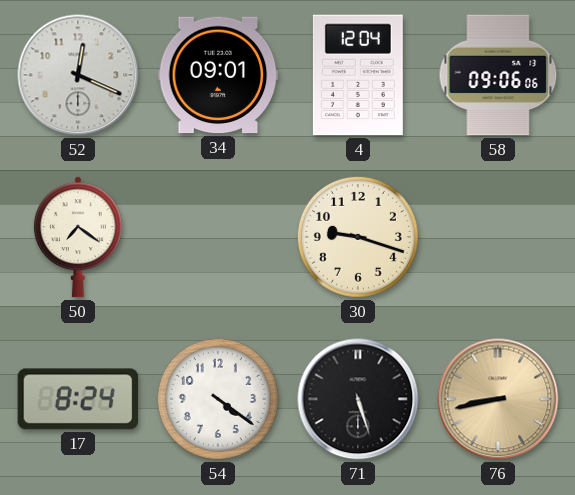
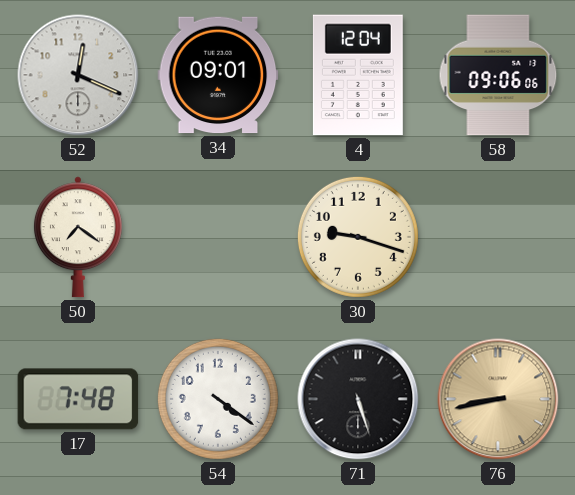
17: 8:24 -> 7:48
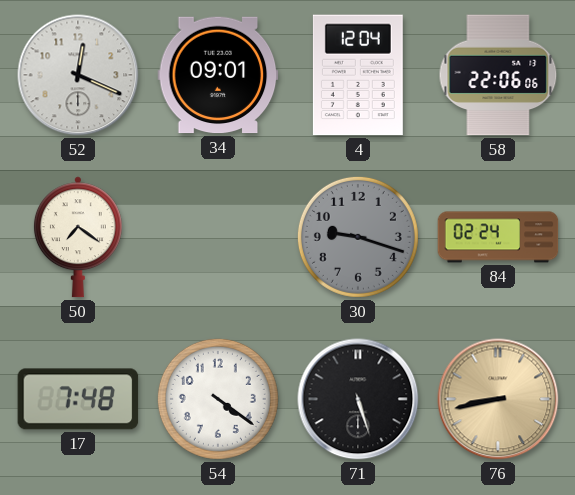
58: 09:06 -> 22:06
30 dial: cream -> grey
84: none -> 02:24
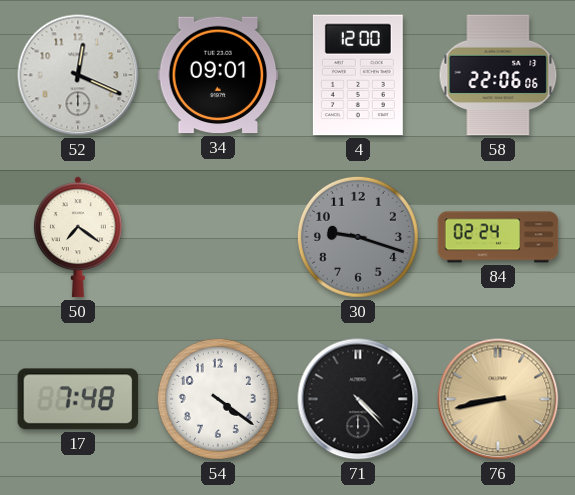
4: 12:04 -> 12:00
71: 5:27 -> 4:23
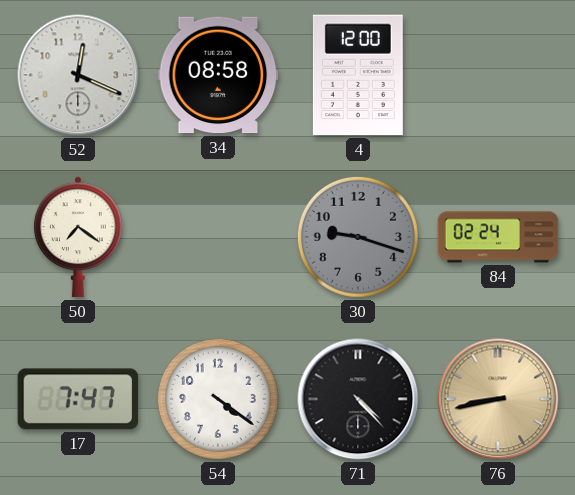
34: 09:01 -> 08:58
58: 22:06 -> none
17: 7:48 -> 7:47
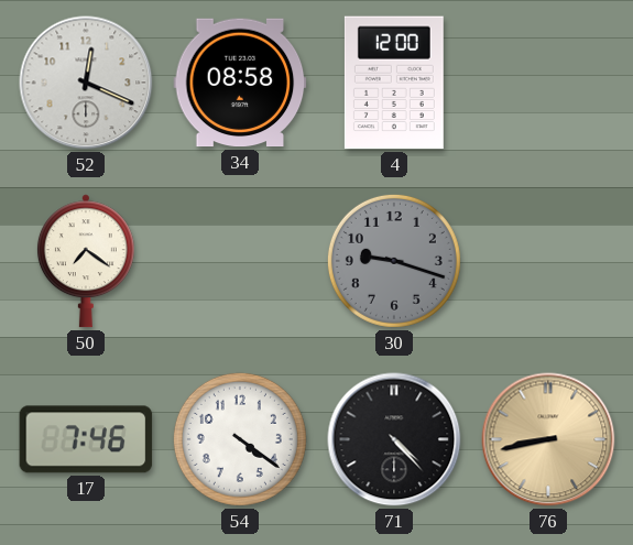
84: 02:24 -> none
17: 7:47 -> 7:46
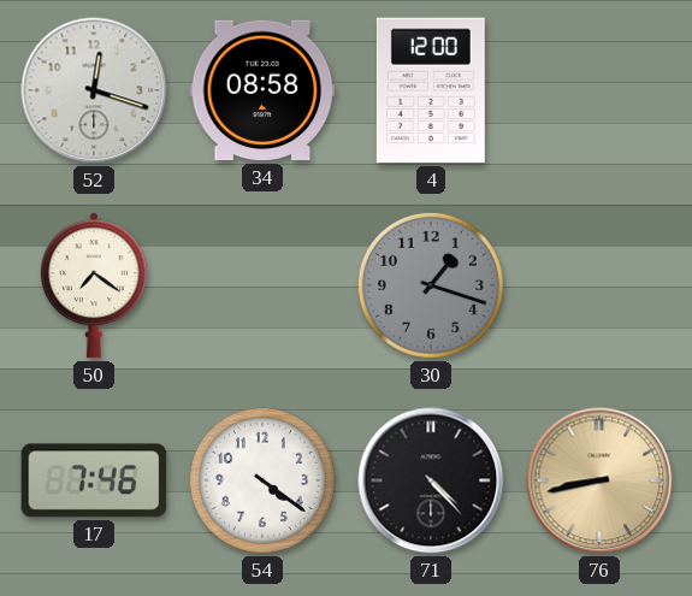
52: 12:19 -> 12:18
30: 9:18 -> 1:18
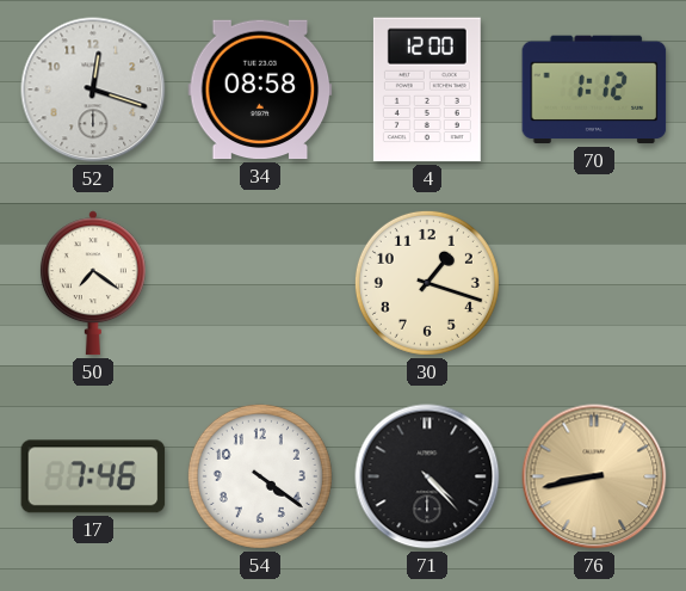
70: none -> 1:12
30 dial: grey -> cream
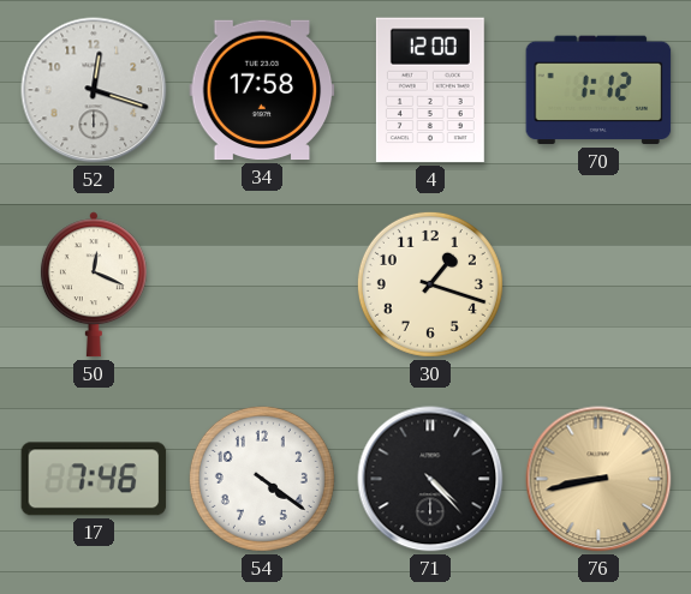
34: 08:58 -> 17:58
50: 7:21 -> 12:19
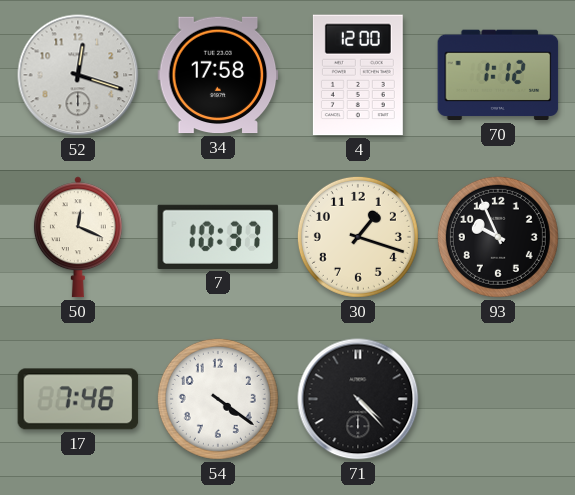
7: none -> 10:37
93: none -> 9:56
76: 8:43 -> none
